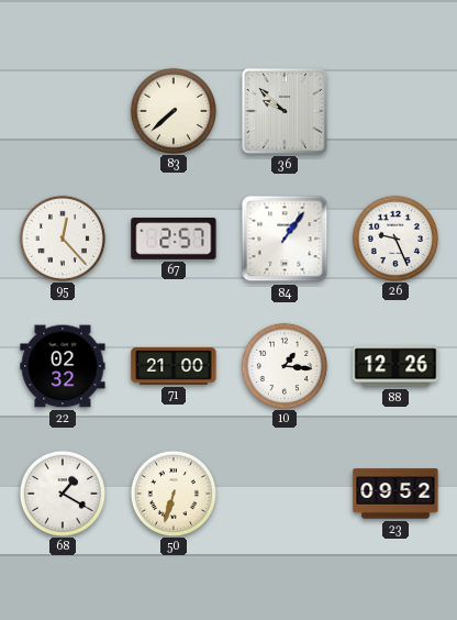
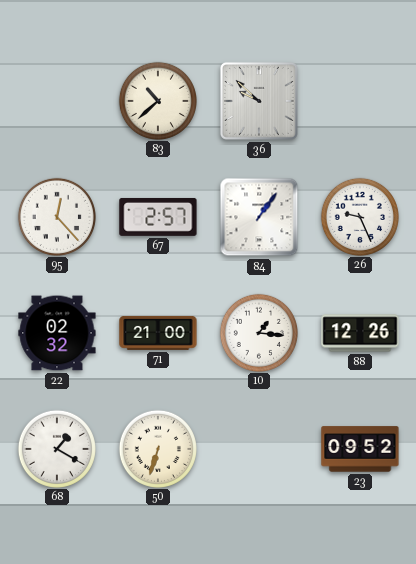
83: 7:38 -> 10:38
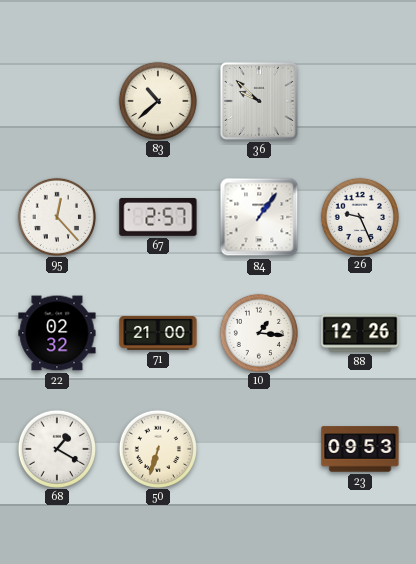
23: 09:52 -> 09:53
